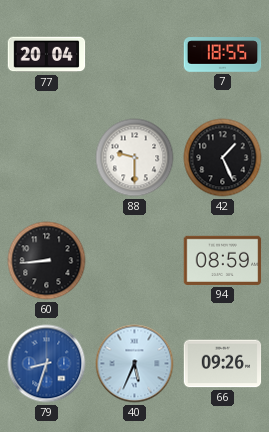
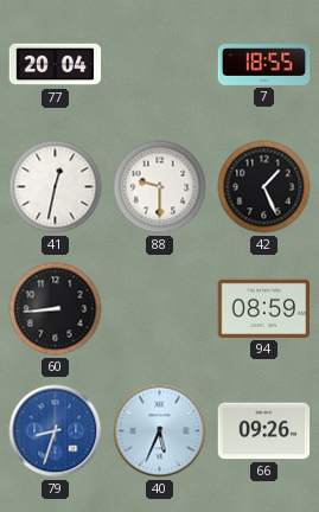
41: none -> 12:32
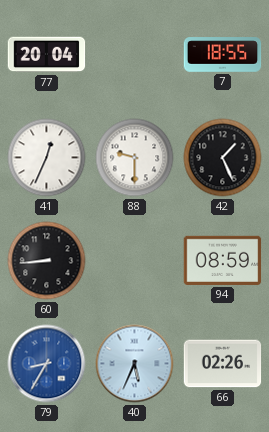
41: 12:32 -> 12:34
79: 8:33 -> 8:35
66: 09:26 -> 02:26
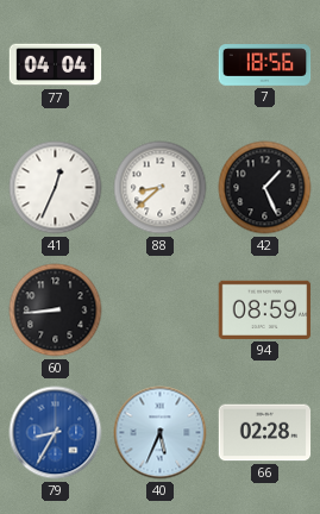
77: 20:04 -> 04:04
7: 18:55 -> 18:56
88: 9:30 -> 8:38
66: 02:26 -> 02:28
